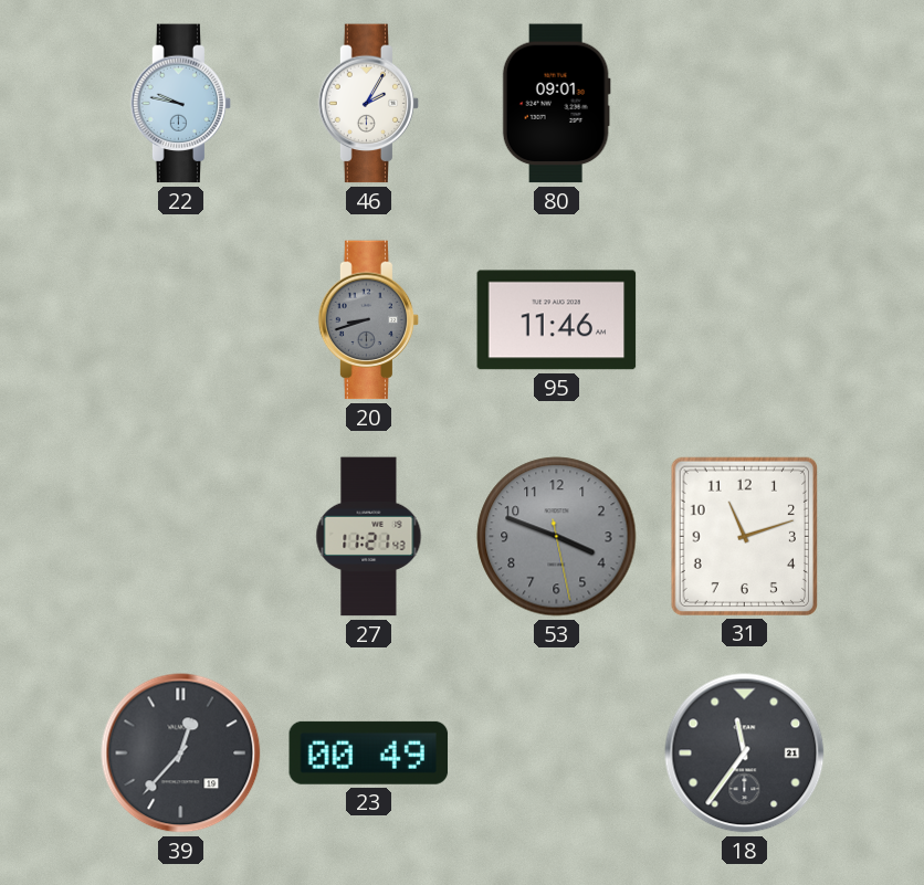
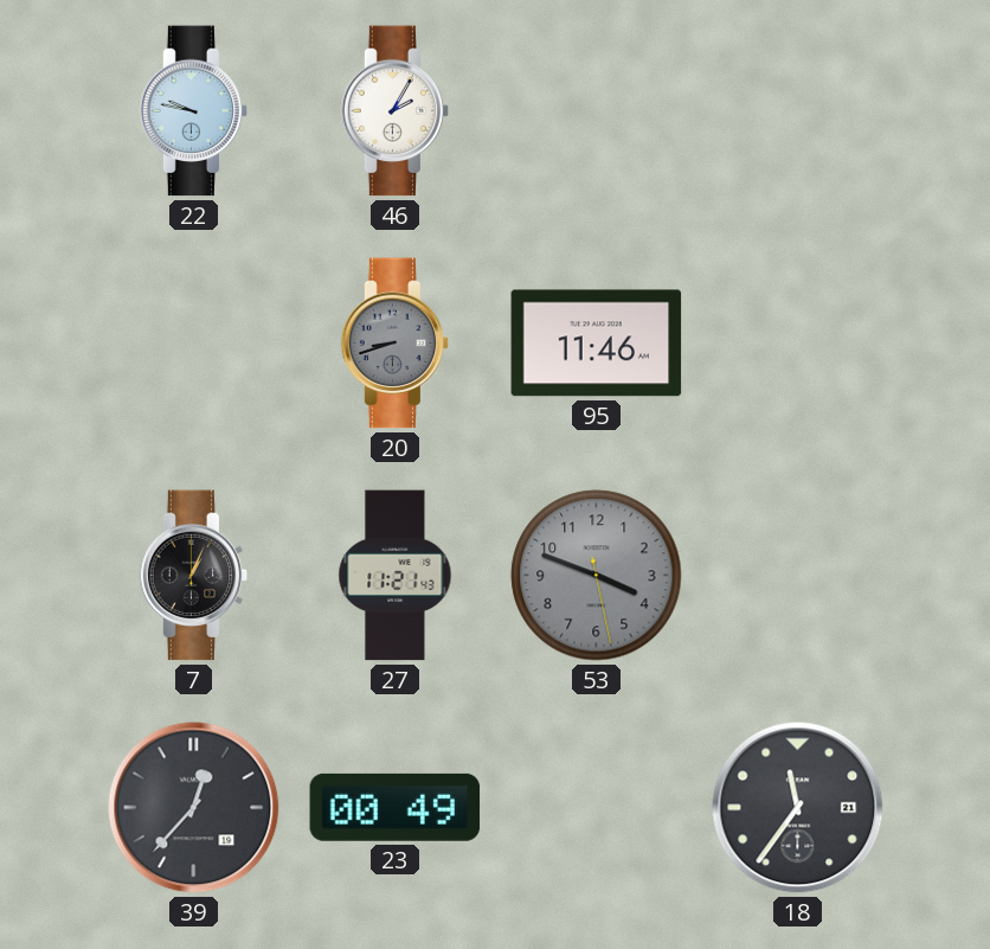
80: 09:01 -> none
7: none -> 1:04
31: 11:12 -> none
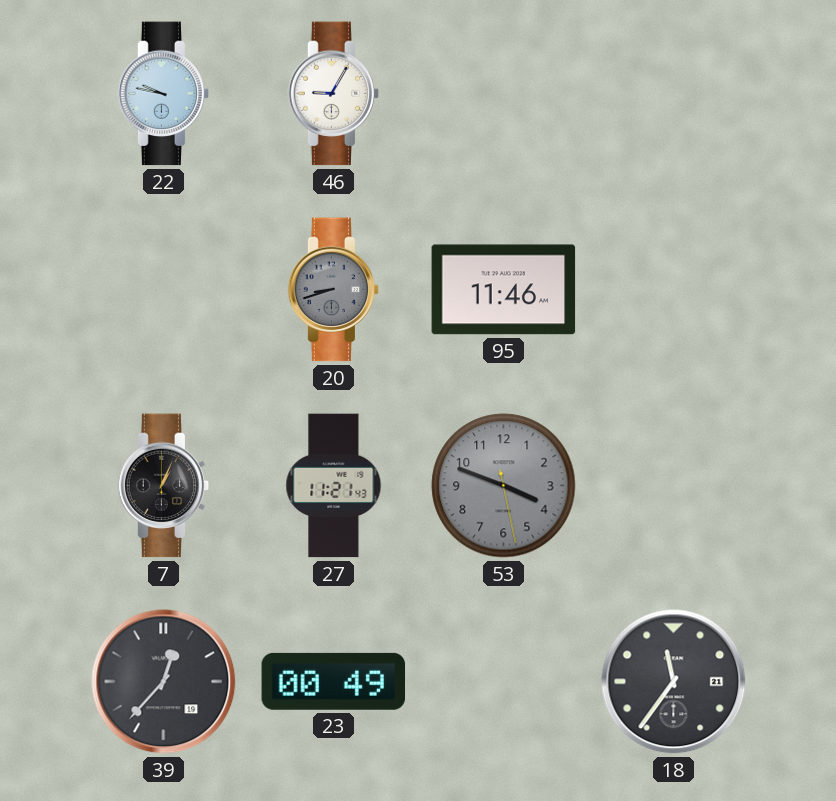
46: 2:05 -> 9:05
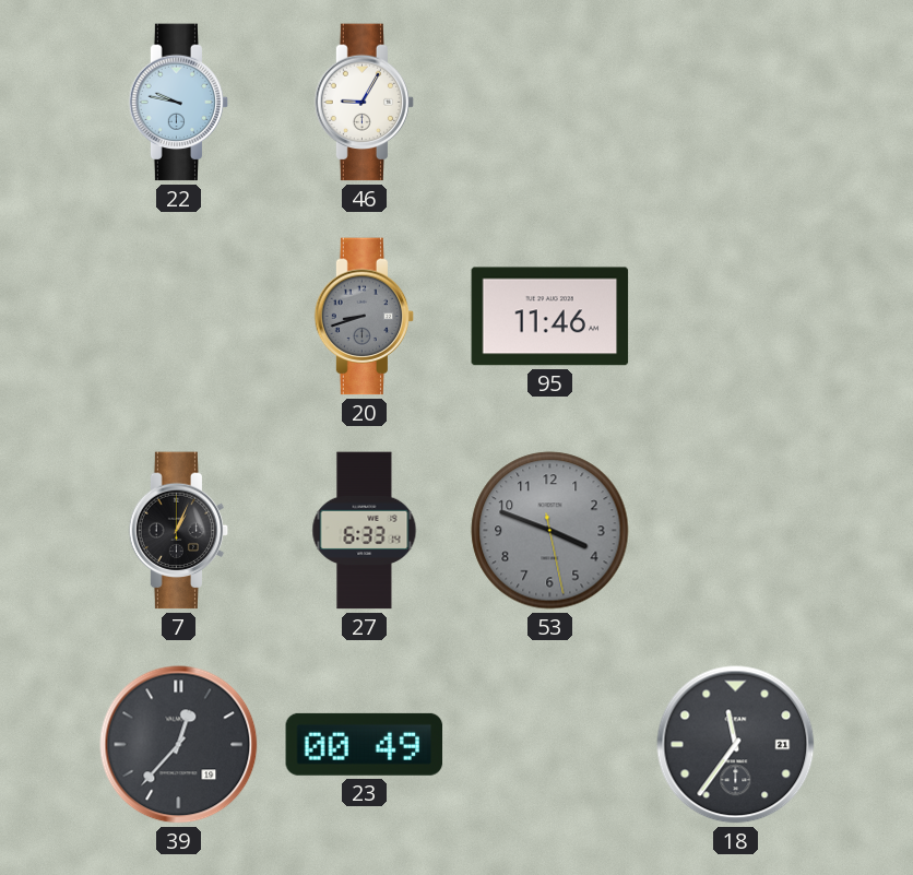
27: 11:21 -> 6:33
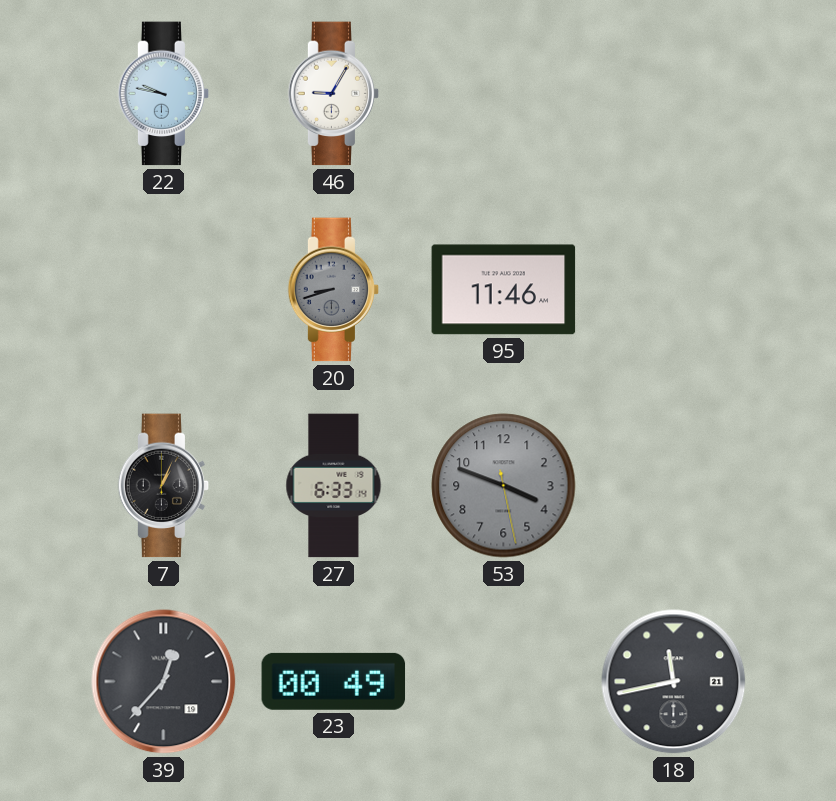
18: 11:36 -> 11:43
